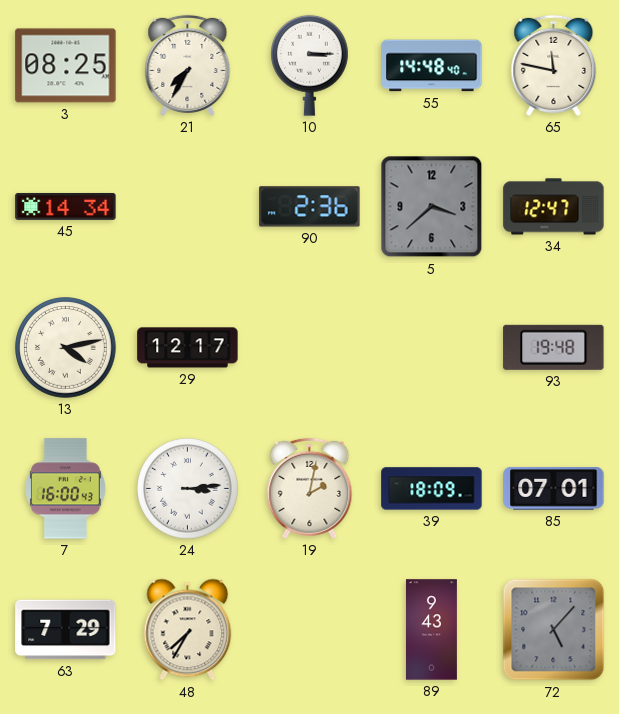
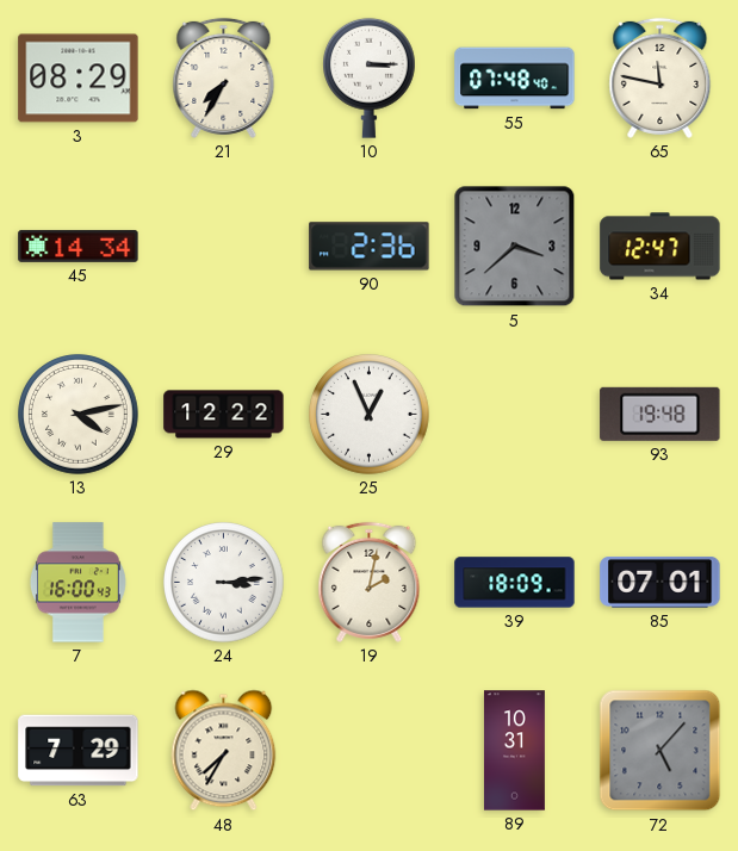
3: 08:25 -> 08:29
55: 14:48 -> 07:48
29: 12:17 -> 12:22
25: none -> 12:56
89: 9:43 -> 10:31
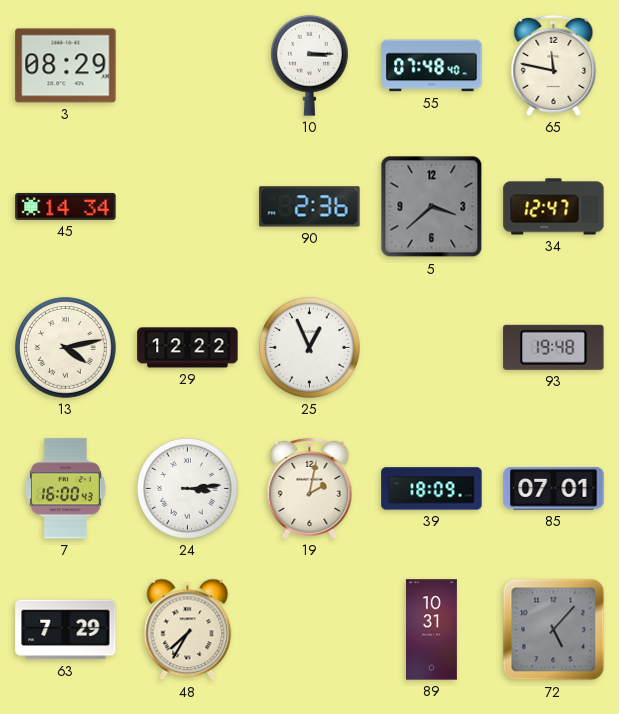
21: 7:35 -> none
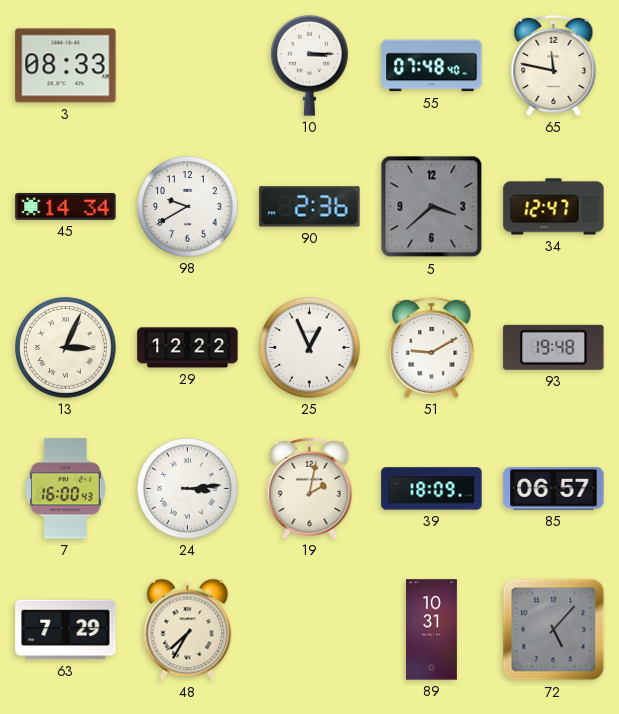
3: 08:29 -> 08:33
98: none -> 9:40
13: 4:13 -> 3:04
51: none -> 9:10
85: 07:01 -> 06:57
